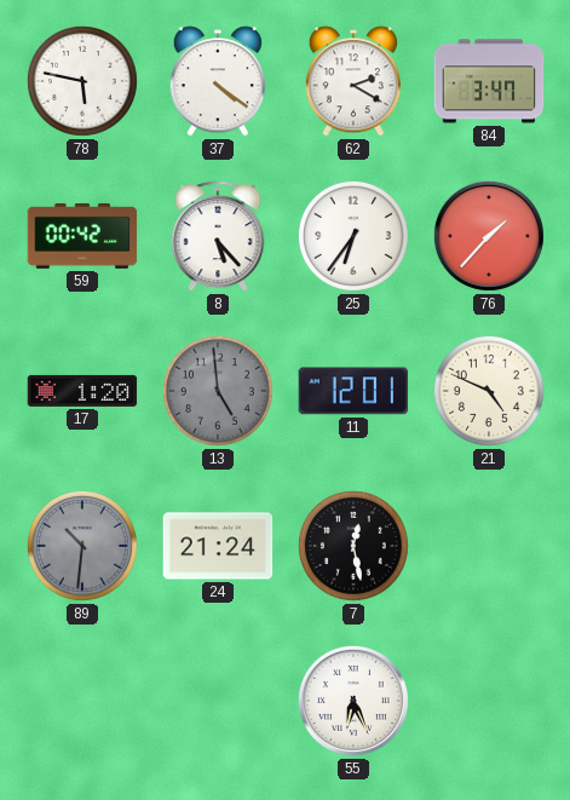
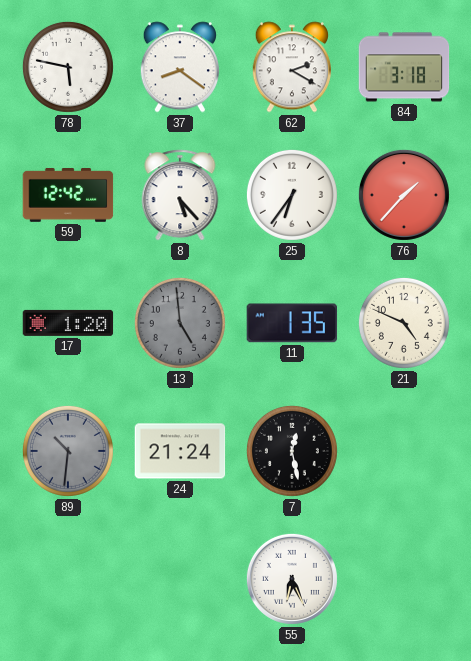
37: 4:21 -> 8:21
84: 3:47 -> 3:18
59: 00:42 -> 12:42
11: 12:01 -> 1:35
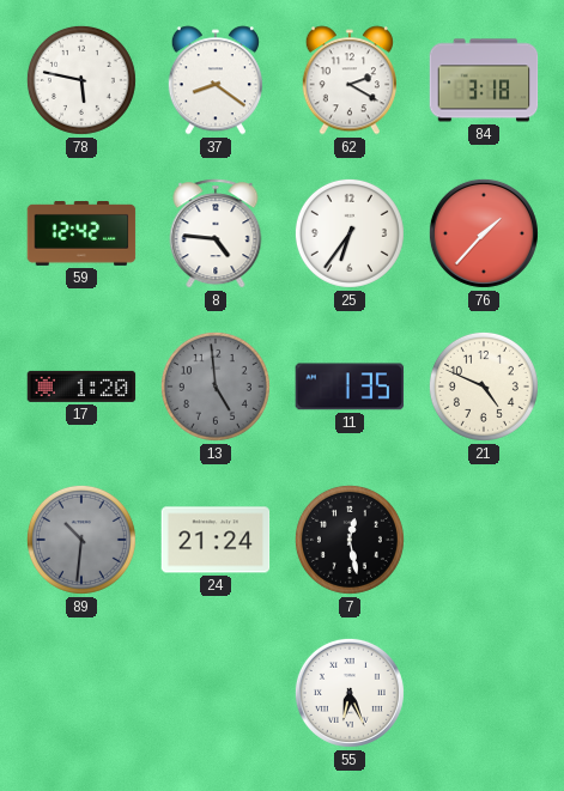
8: 5:23 -> 4:46
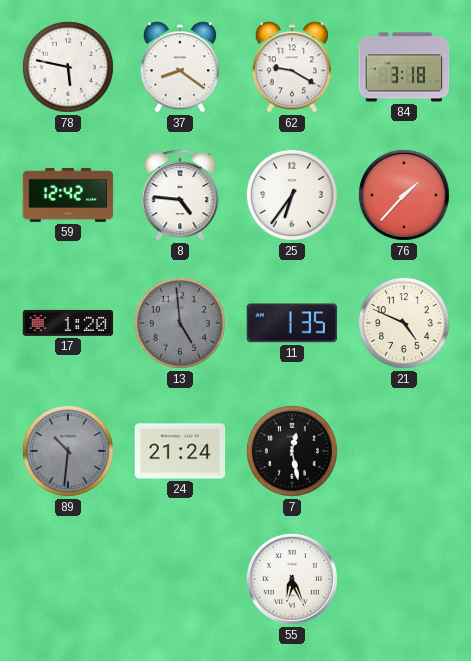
62: 2:20 -> 9:20
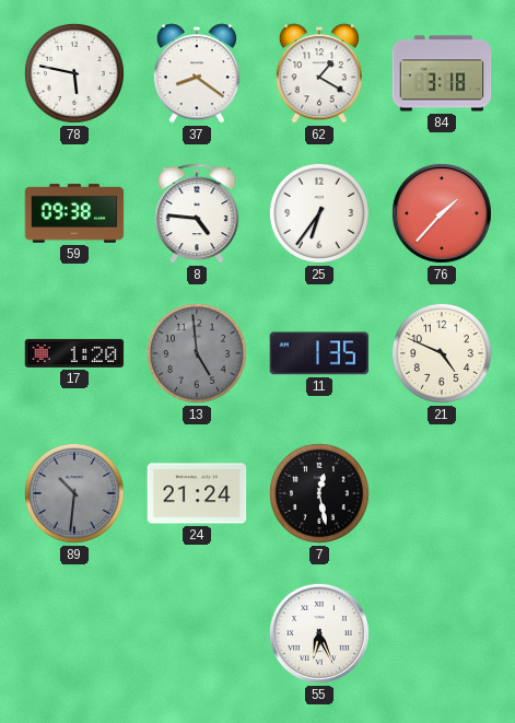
62: 9:20 -> 1:20
59: 12:42 -> 09:38
